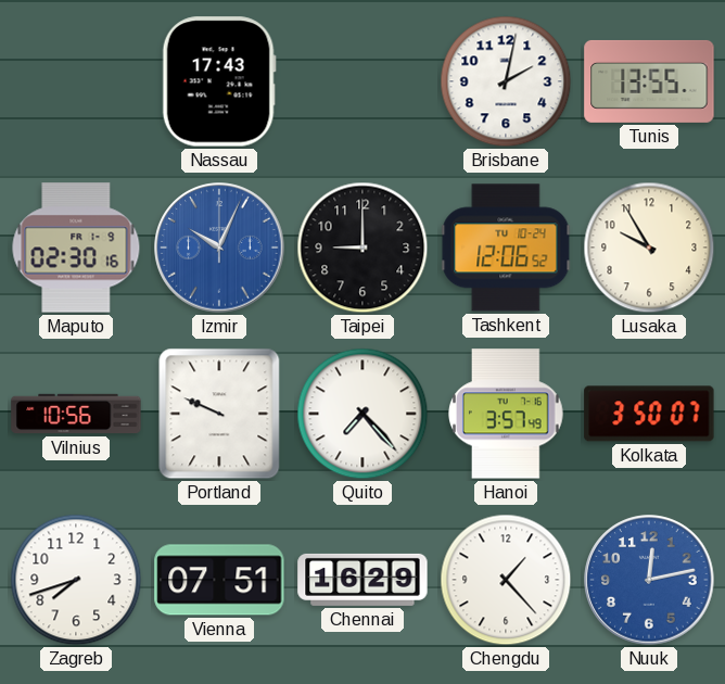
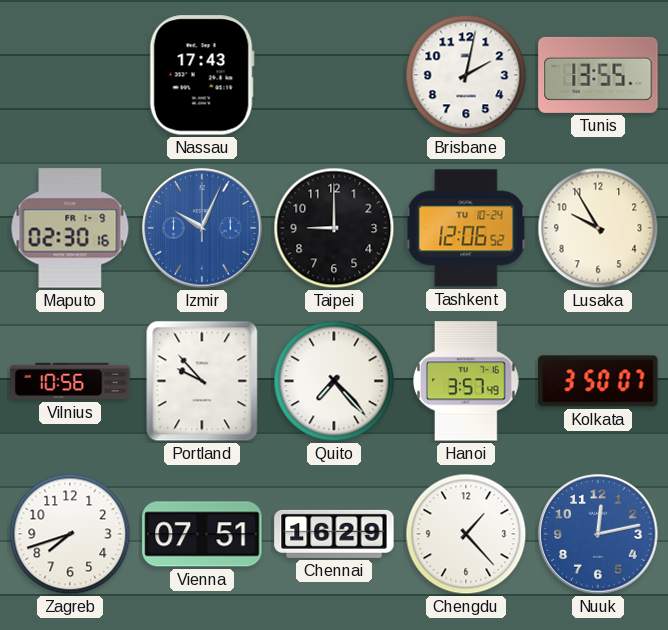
Portland: 9:49 -> 9:53
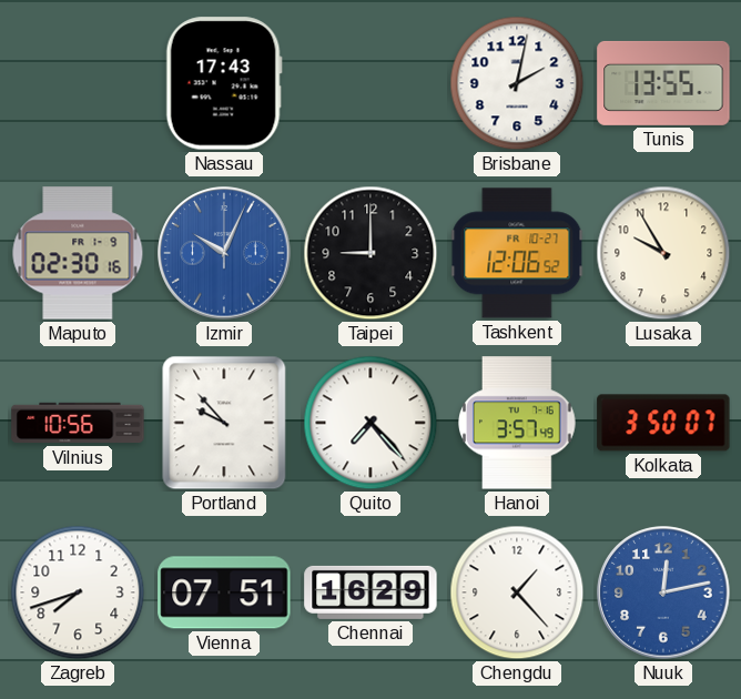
Tashkent date: TU 10-24 -> FR 10-27
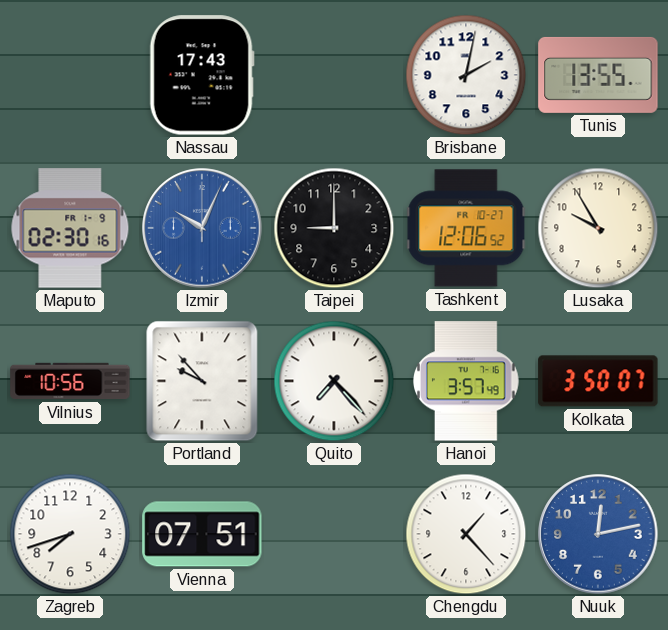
Chennai: 16:29 -> none
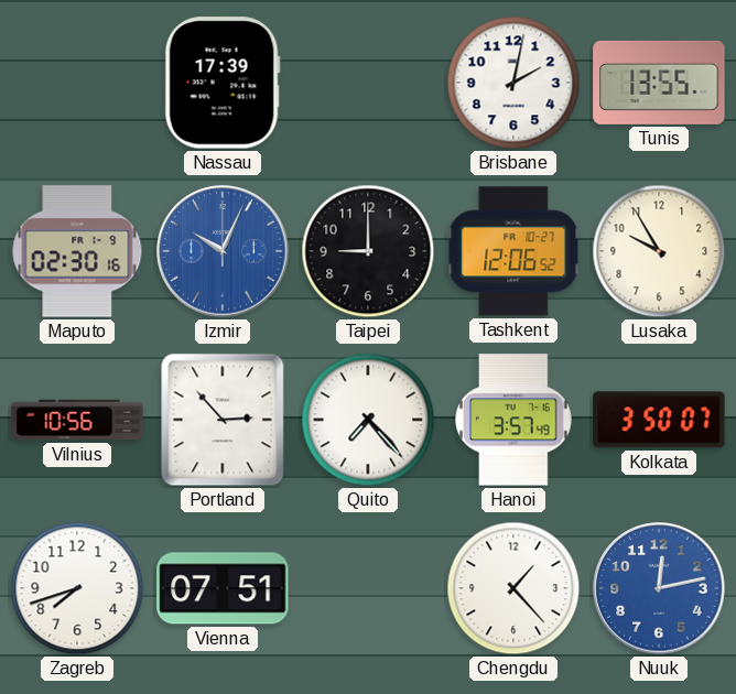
Nassau: 17:43 -> 17:39
Portland: 9:53 -> 2:53
